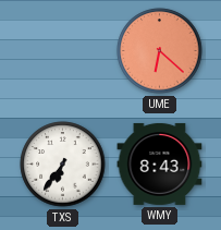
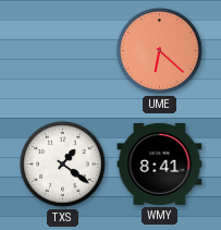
TXS: 6:36 -> 1:21
WMY: 8:43 -> 8:41
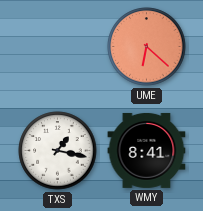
TXS: 1:21 -> 1:17
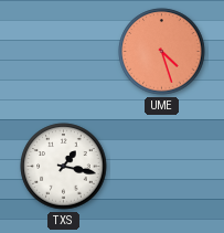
UME: 6:22 -> 4:27
WMY: 8:41 -> none
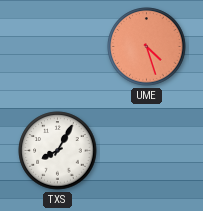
TXS: 1:17 -> 8:05
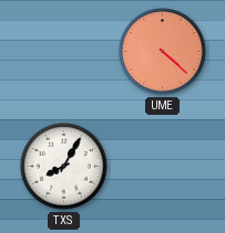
UME: 4:27 -> 4:22
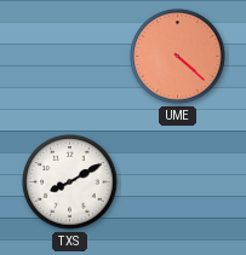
TXS: 8:05 -> 8:10
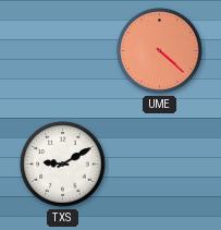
TXS: 8:10 -> 9:10
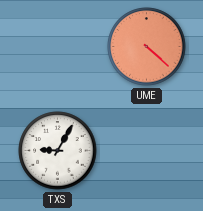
TXS: 9:10 -> 9:05
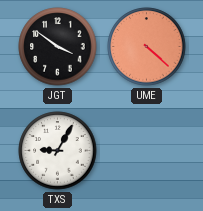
JGT: none -> 3:51
